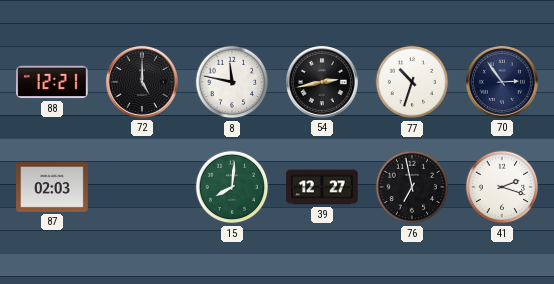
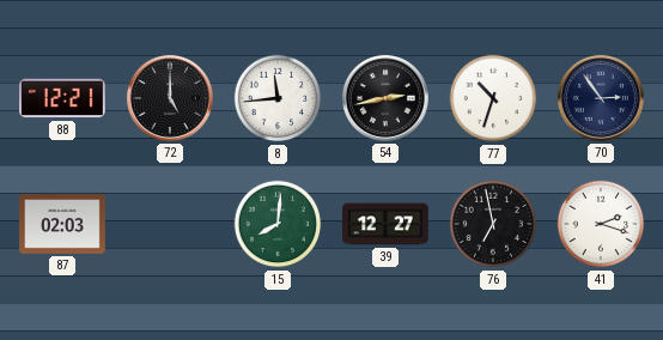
8: 11:47 -> 11:44
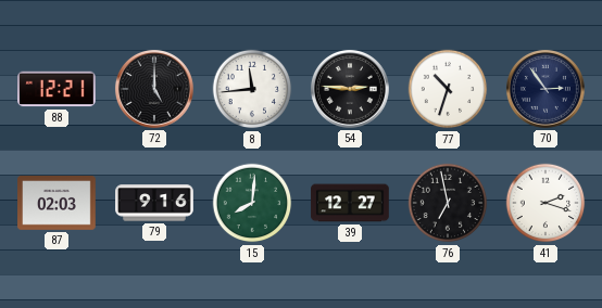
54: 2:43 -> 2:46
79: none -> 9:16
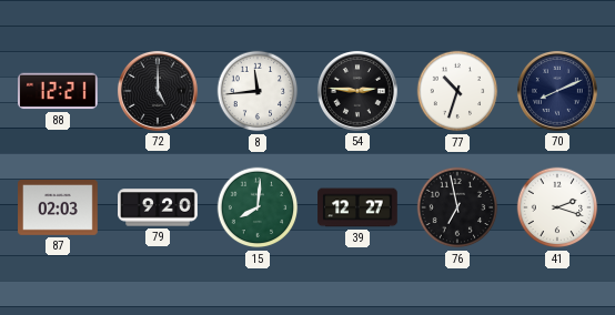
70: 2:54 -> 8:11
79: 9:16 -> 9:20
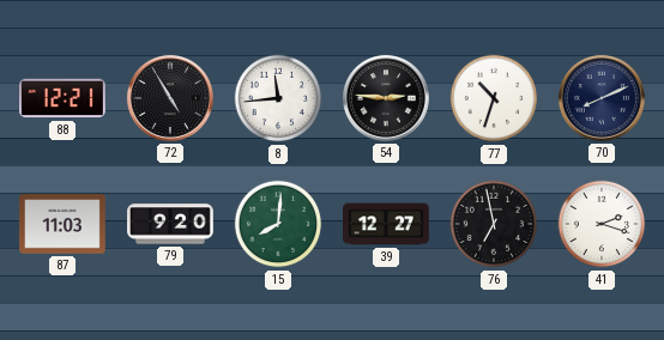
72: 5:00 -> 4:55
87: 02:03 -> 11:03
